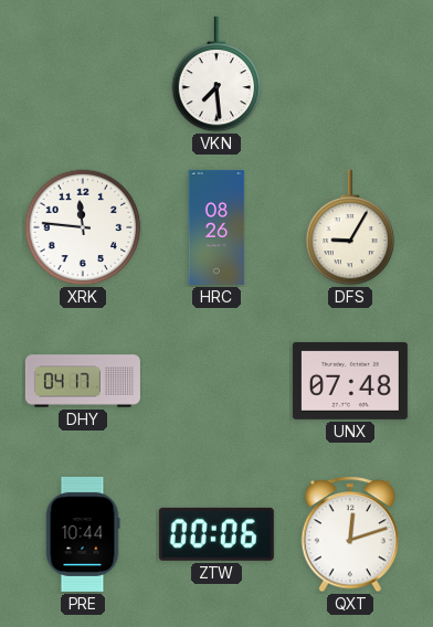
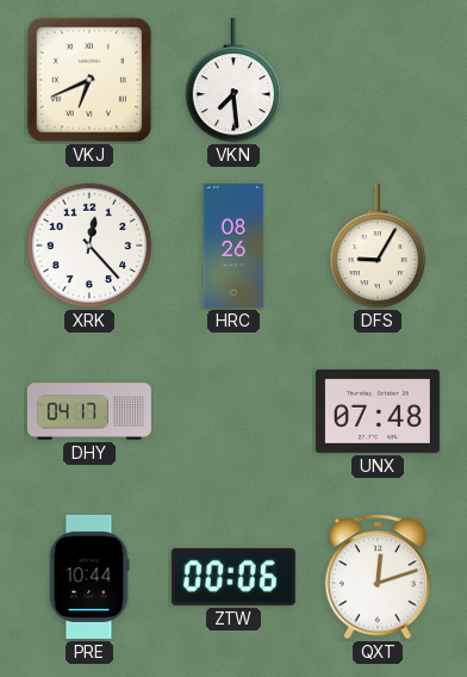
VKJ: none -> 6:41
XRK: 11:46 -> 12:23
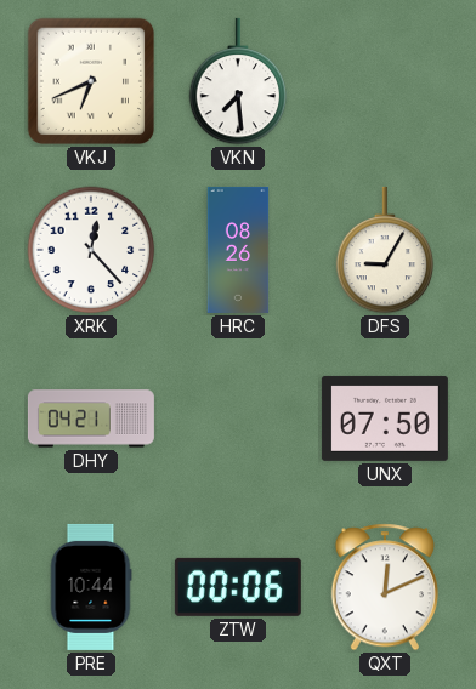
DHY: 04:17 -> 04:21
UNX: 07:48 -> 07:50
QXT: 12:12 -> 12:11
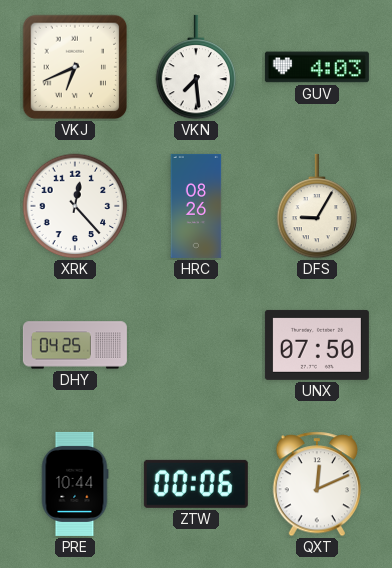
GUV: none -> 4:03
DHY: 04:21 -> 04:25
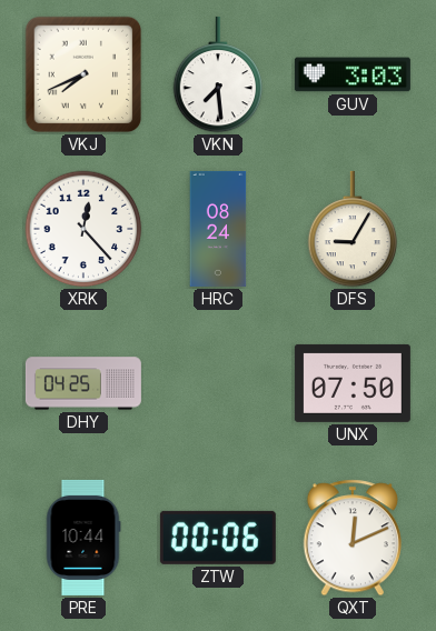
VKJ: 6:41 -> 7:41
GUV: 4:03 -> 3:03
HRC: 08:26 -> 08:24
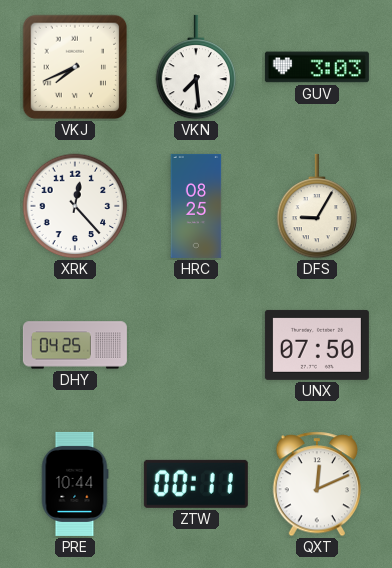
HRC: 08:24 -> 08:25
ZTW: 00:06 -> 00:11
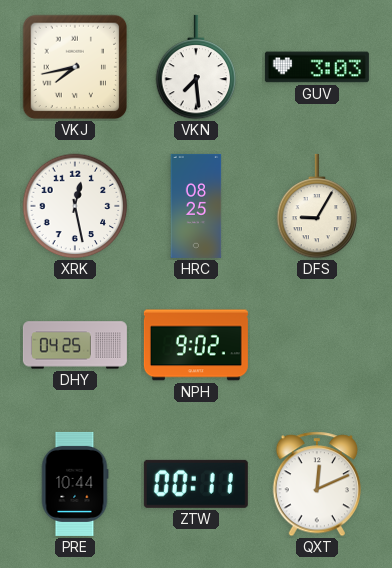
VKJ: 7:41 -> 7:43
XRK: 12:23 -> 12:28
NPH: none -> 9:02
UNX: 07:50 -> none
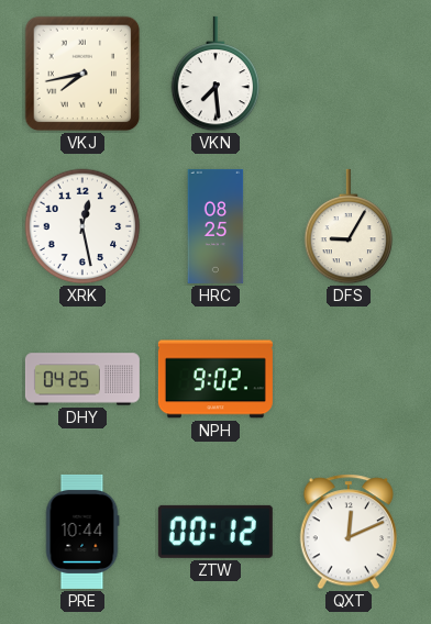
GUV: 3:03 -> none
ZTW: 00:11 -> 00:12
